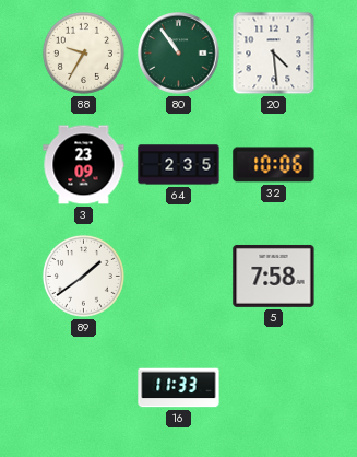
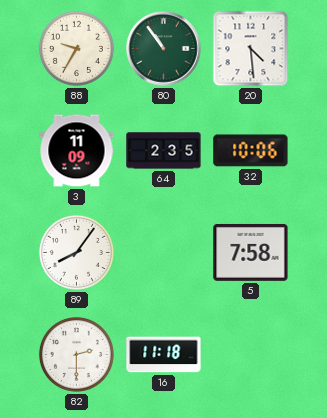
3: 23:09 -> 11:09
89: 1:39 -> 8:06
82: none -> 2:30
16: 11:33 -> 11:18
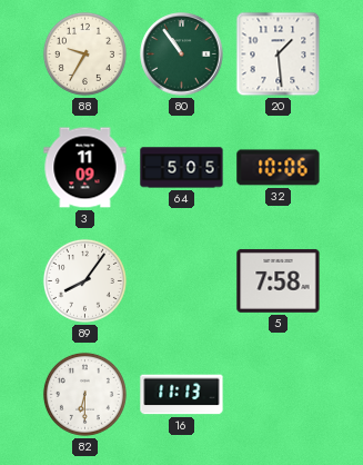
20: 4:29 -> 1:29
64: 2:35 -> 5:05
82: 2:30 -> 6:30
16: 11:18 -> 11:13
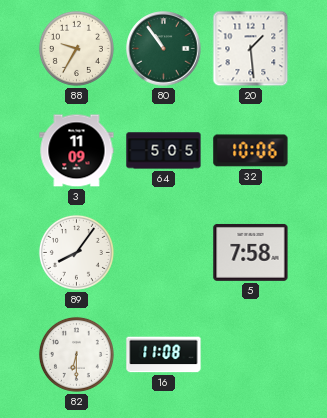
16: 11:13 -> 11:08
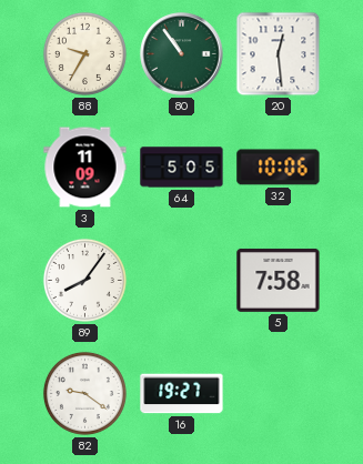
20: 1:29 -> 12:29
82: 6:30 -> 9:21
16: 11:08 -> 19:27
